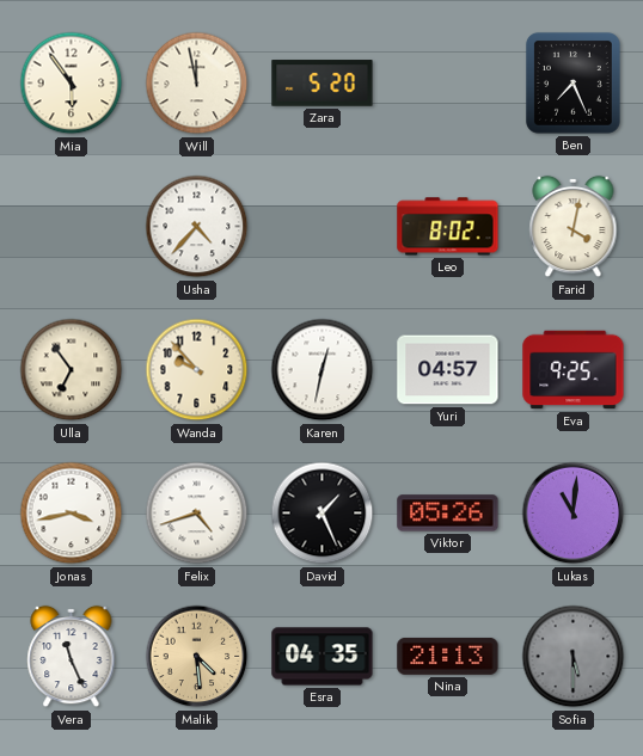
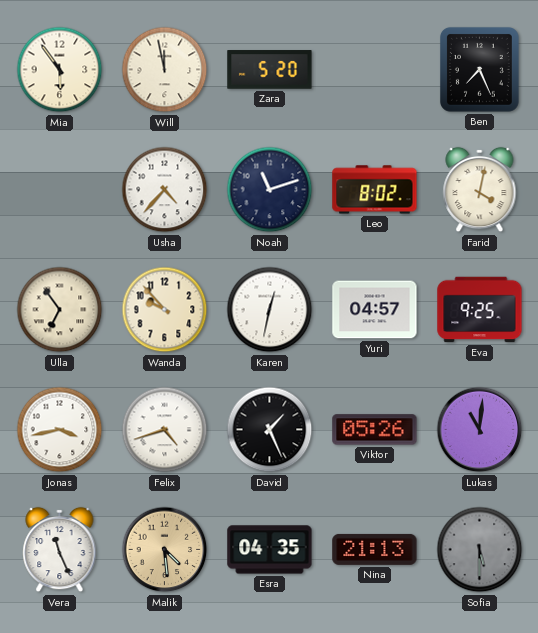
Noah: none -> 11:12
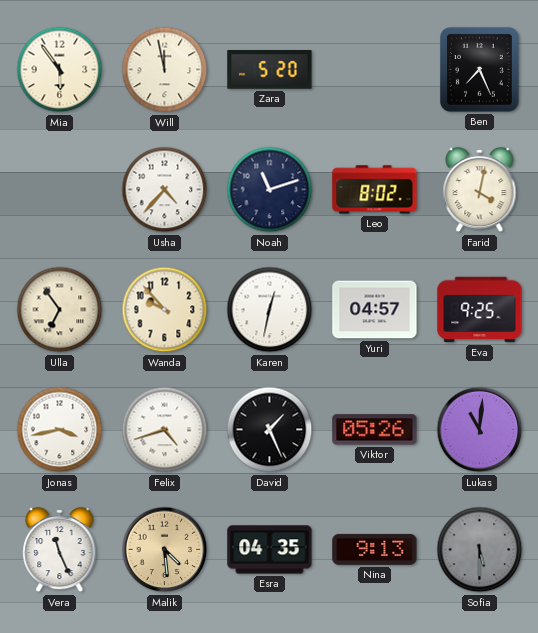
Nina: 21:13 -> 9:13
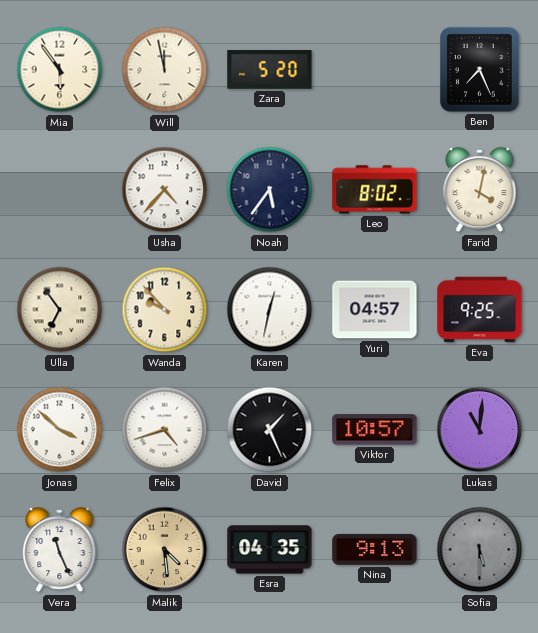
Noah: 11:12 -> 5:36
Jonas: 3:43 -> 3:52
Viktor: 05:26 -> 10:57
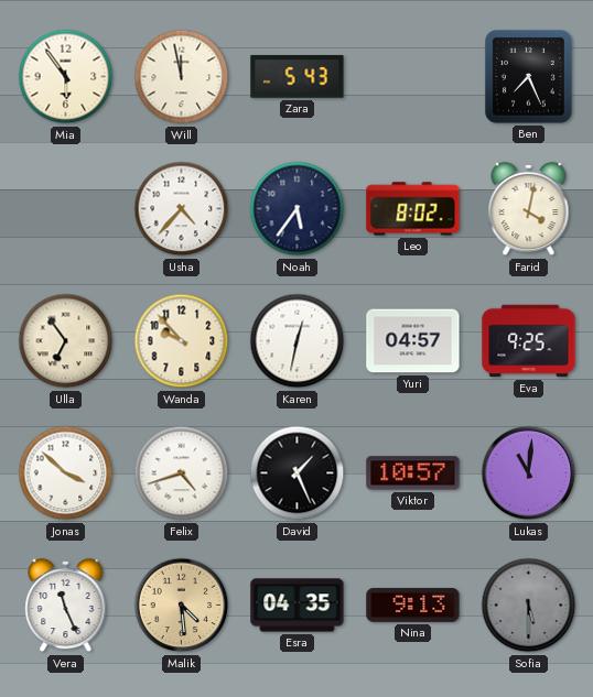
Zara: 5:20 -> 5:43
